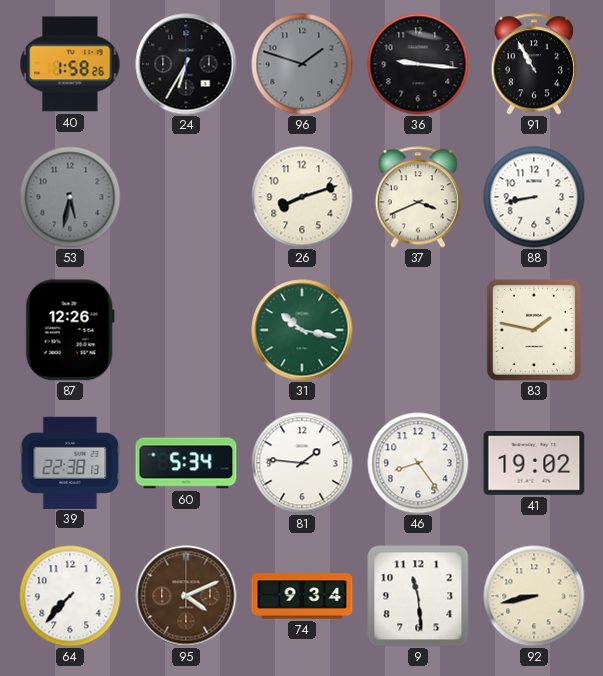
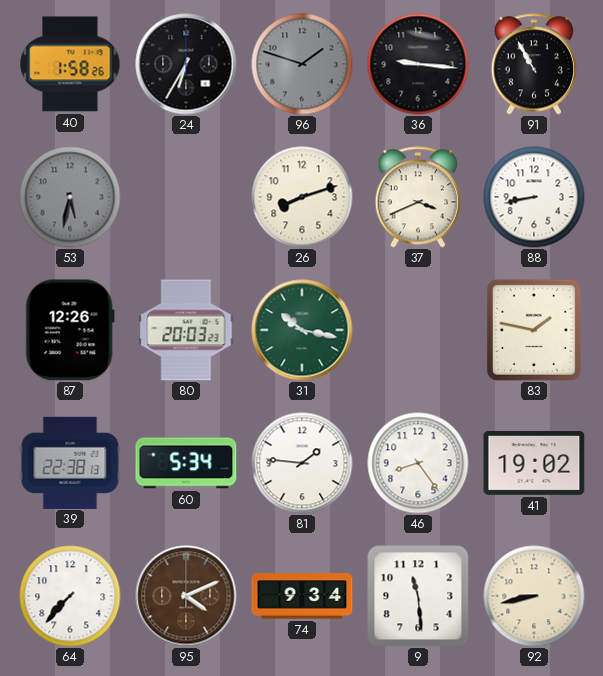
80: none -> 20:03
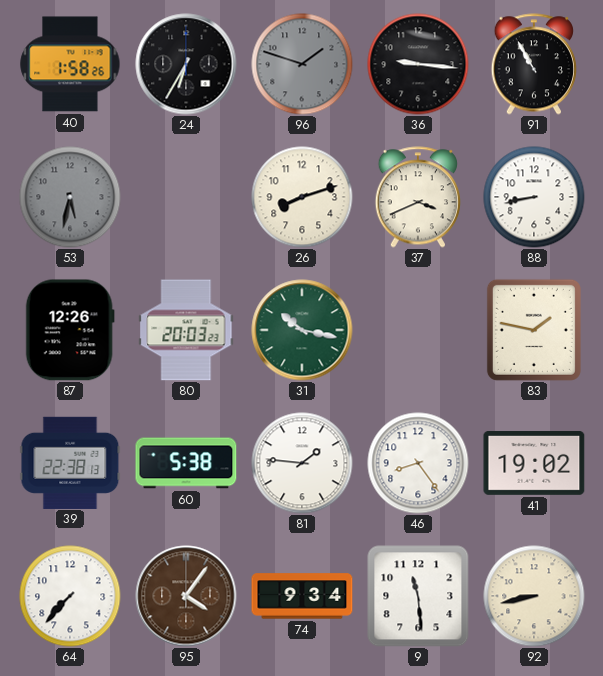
60: 5:34 -> 5:38
95: 4:11 -> 4:06
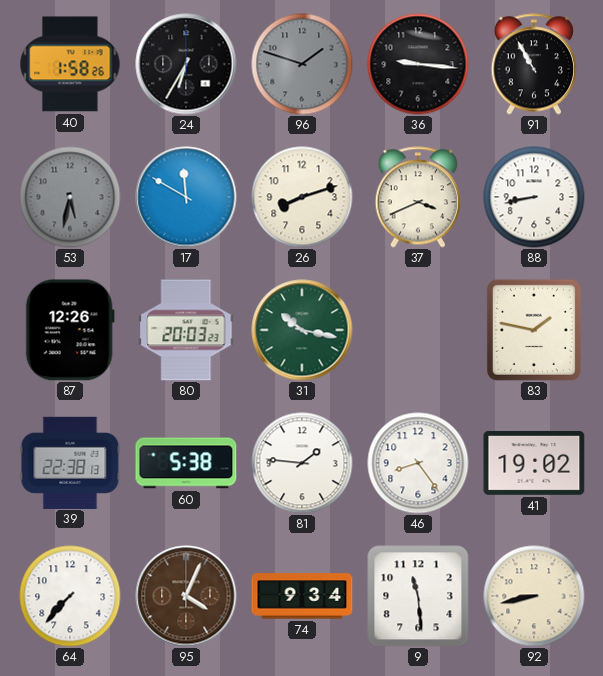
17: none -> 11:50
95: 4:06 -> 4:04
